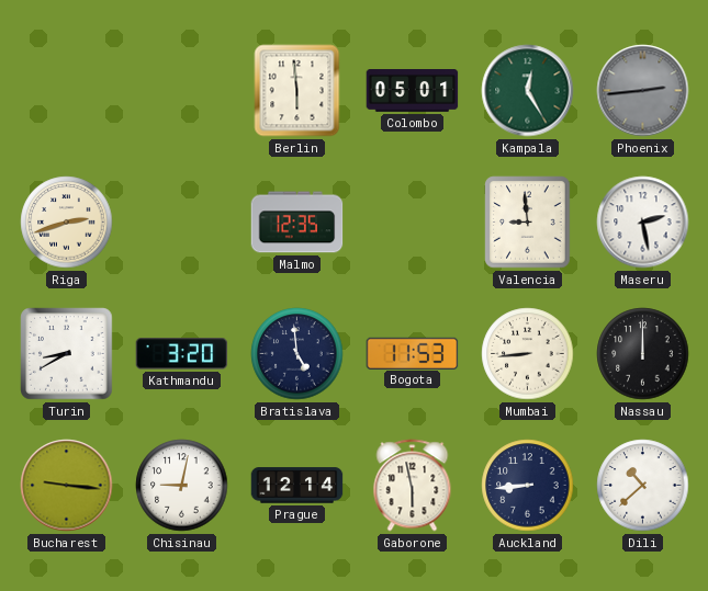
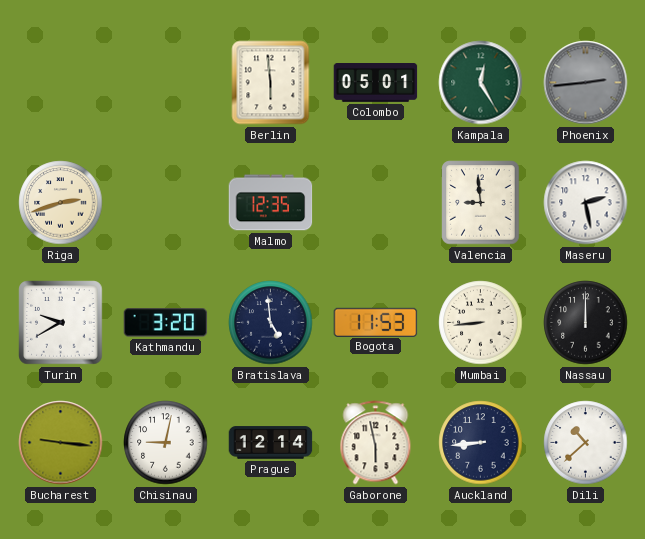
Turin: 8:40 -> 9:40
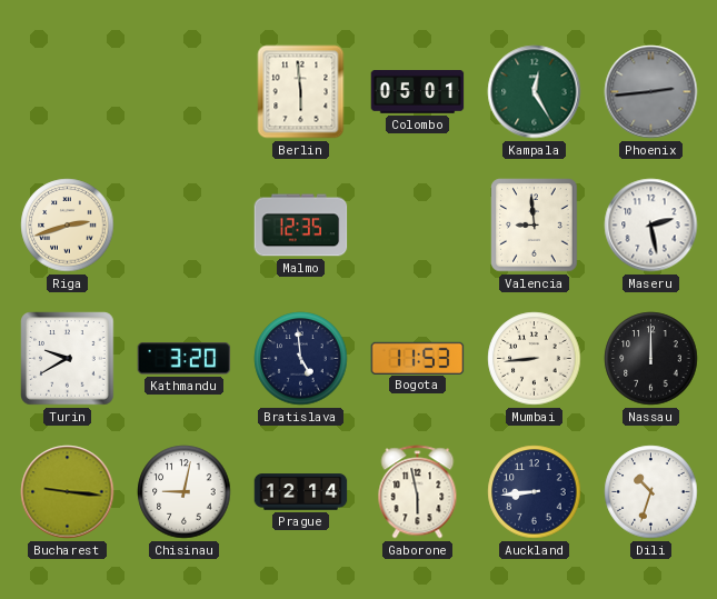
Dili: 10:38 -> 10:33
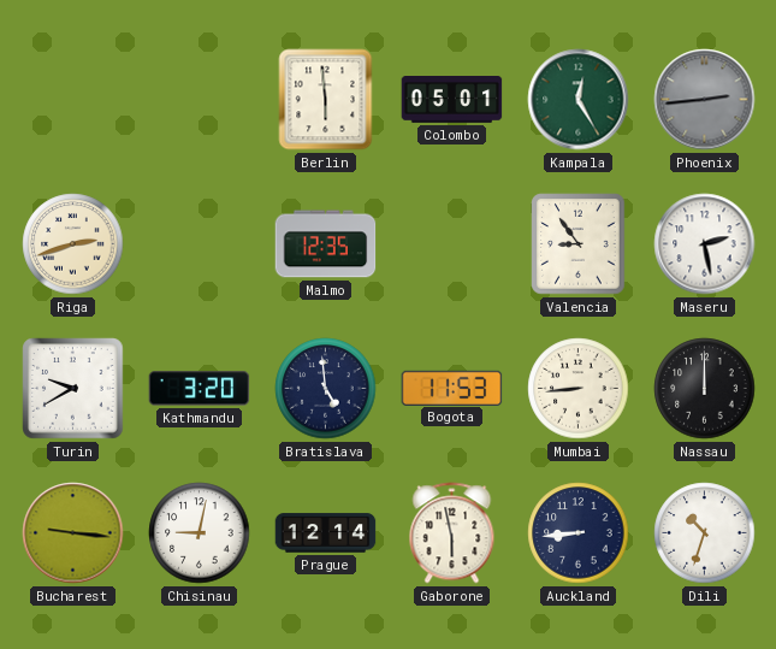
Valencia: 8:59 -> 8:54
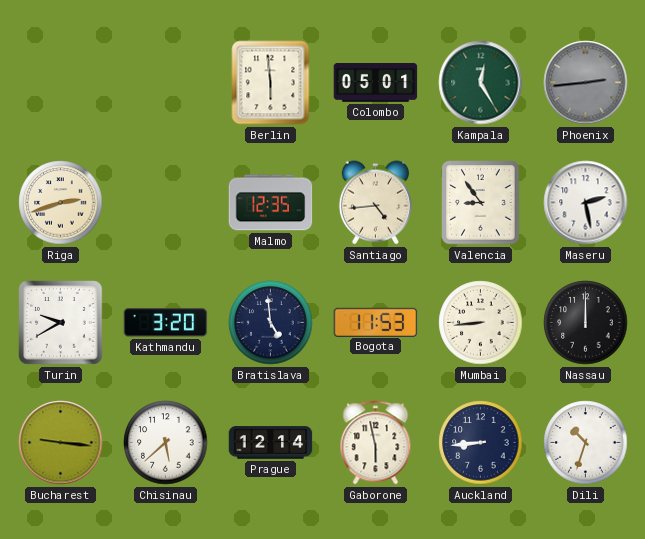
Santiago: none -> 4:44
Chisinau: 9:02 -> 5:38
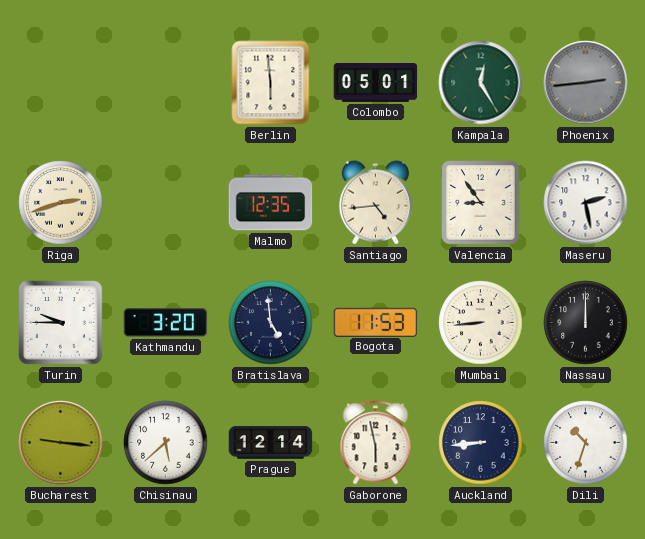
Turin: 9:40 -> 9:45
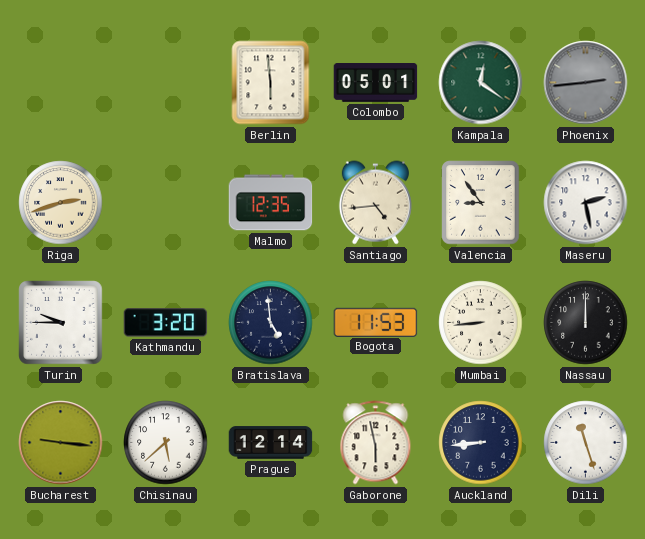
Kampala: 12:25 -> 12:21
Dili: 10:33 -> 11:27
